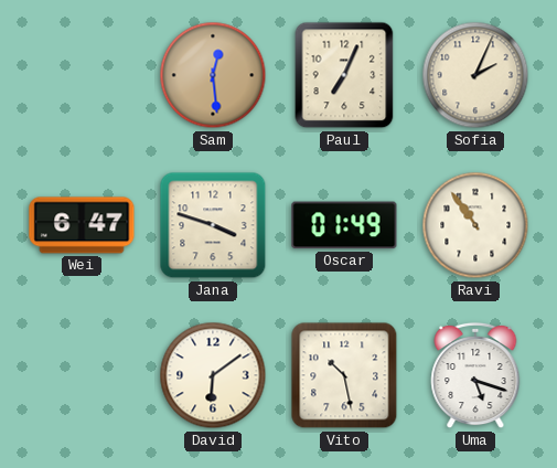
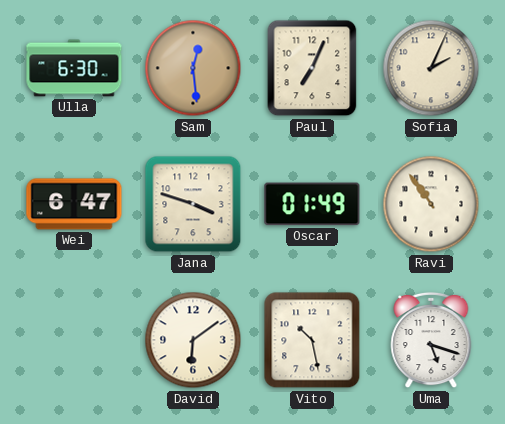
Ulla: none -> 6:30
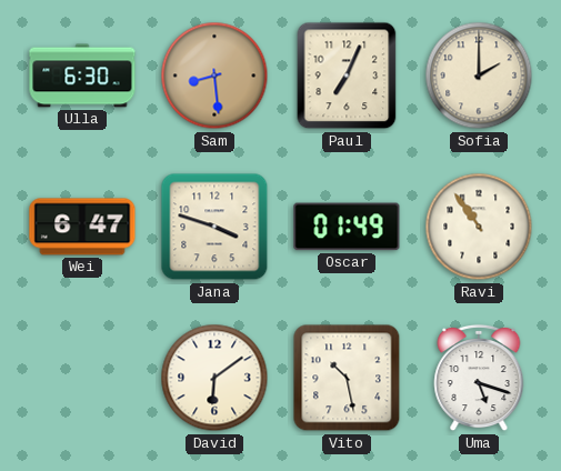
Sam: 12:29 -> 8:29
Sofia: 2:04 -> 2:00
